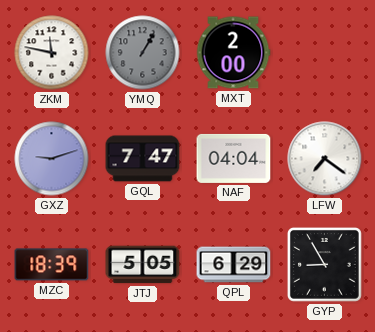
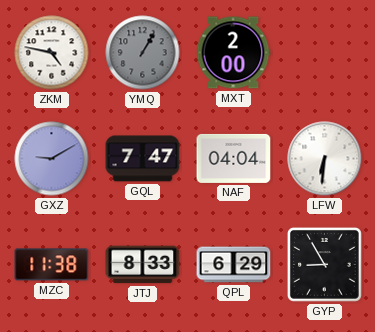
ZKM: 11:47 -> 4:47
GXZ: 9:12 -> 9:10
LFW: 7:21 -> 6:31
MZC: 18:39 -> 11:38
JTJ: 5:05 -> 8:33
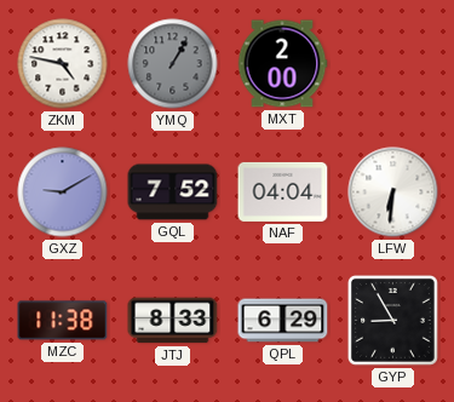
GQL: 7:47 -> 7:52
